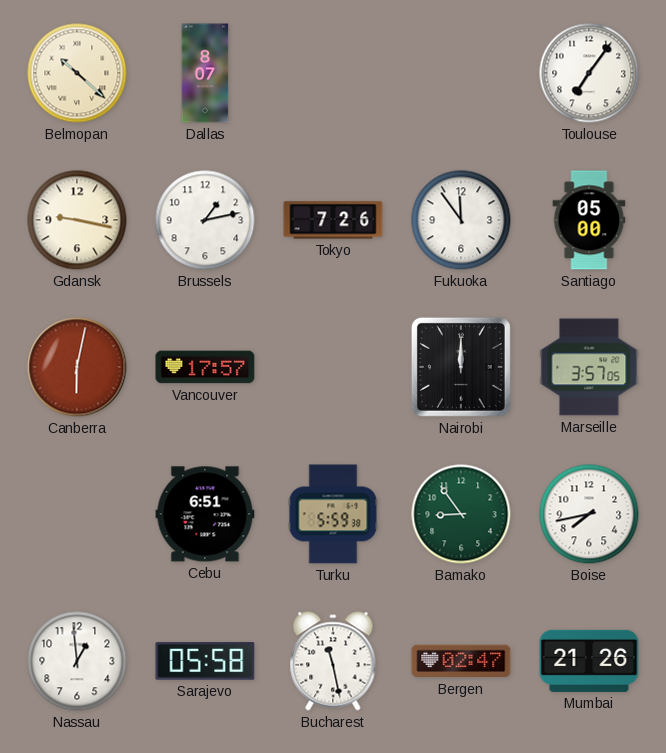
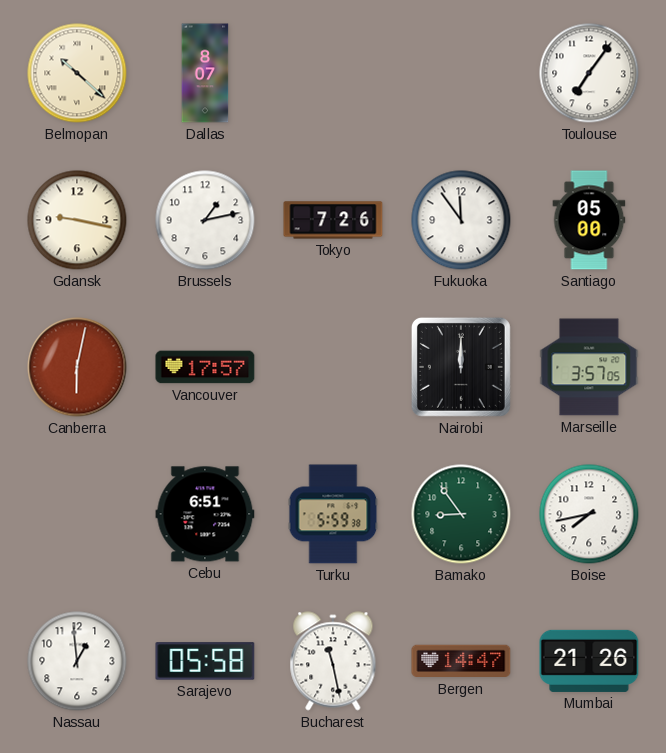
Bergen: 02:47 -> 14:47
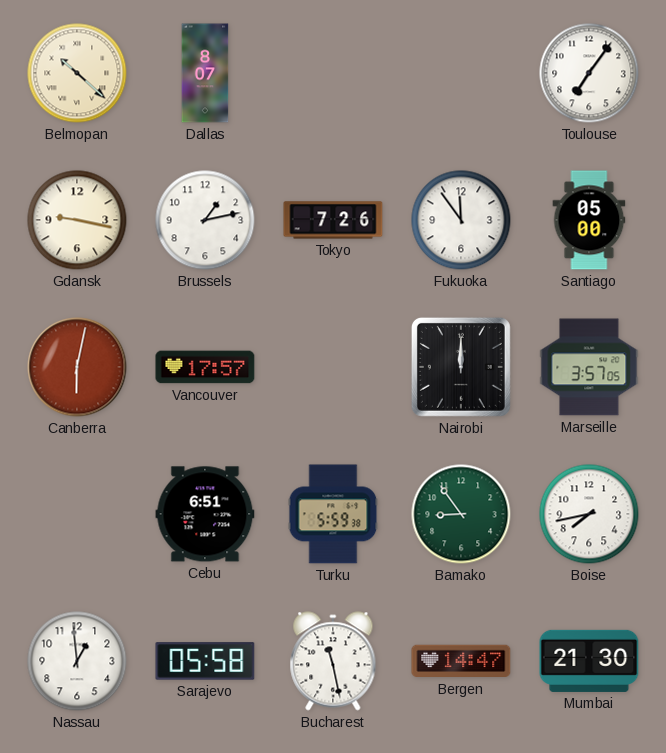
Mumbai: 21:26 -> 21:30
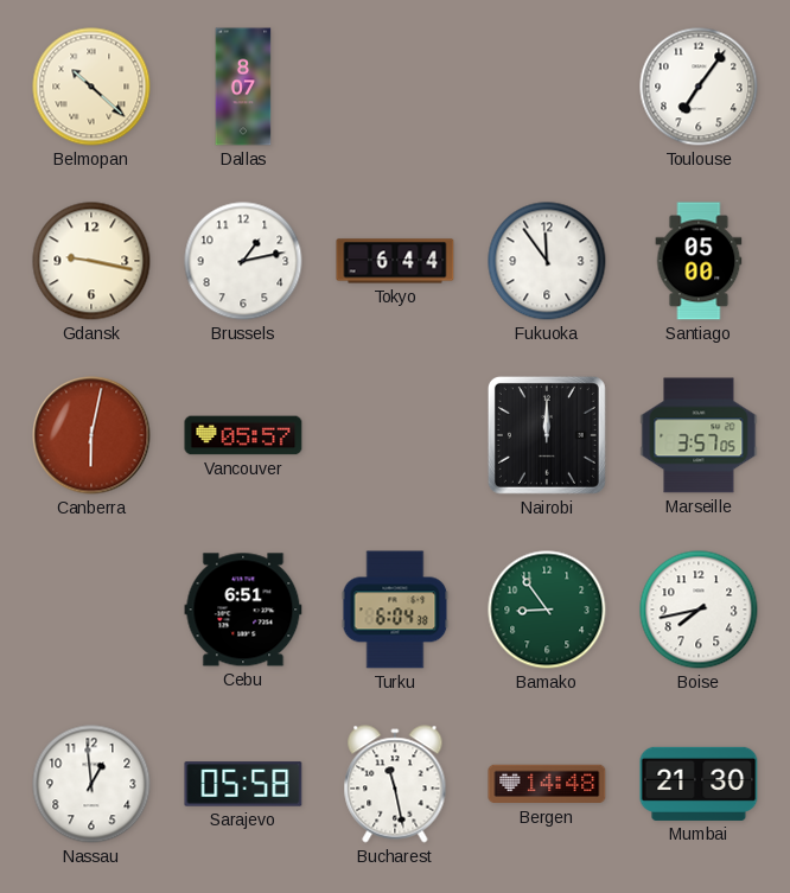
Tokyo: 7:26 -> 6:44
Vancouver: 17:57 -> 05:57
Turku: 5:59 -> 6:04
Bergen: 14:47 -> 14:48
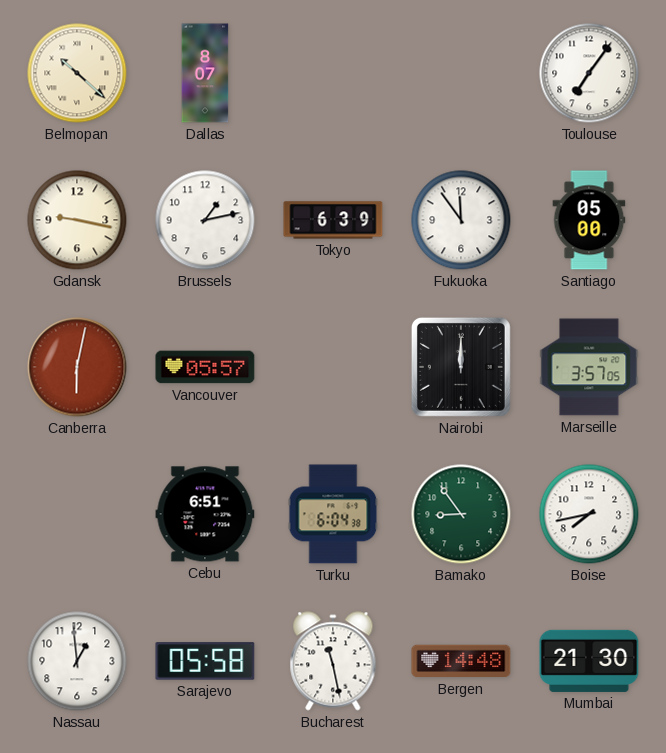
Tokyo: 6:44 -> 6:39
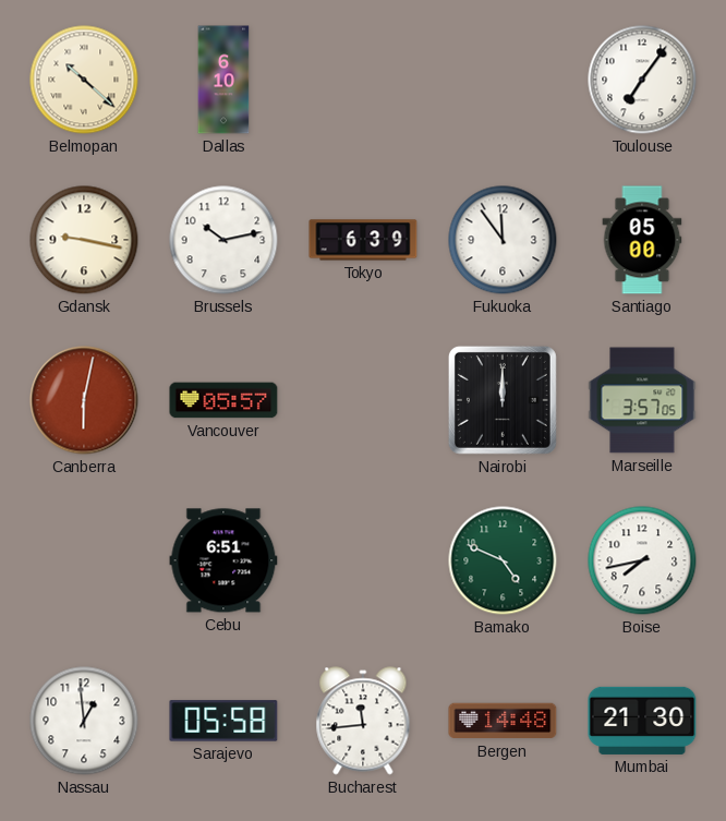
Dallas: 8:07 -> 6:10
Brussels: 1:13 -> 10:13
Turku: 6:04 -> none
Bamako: 8:54 -> 4:49
Bucharest: 11:28 -> 11:44
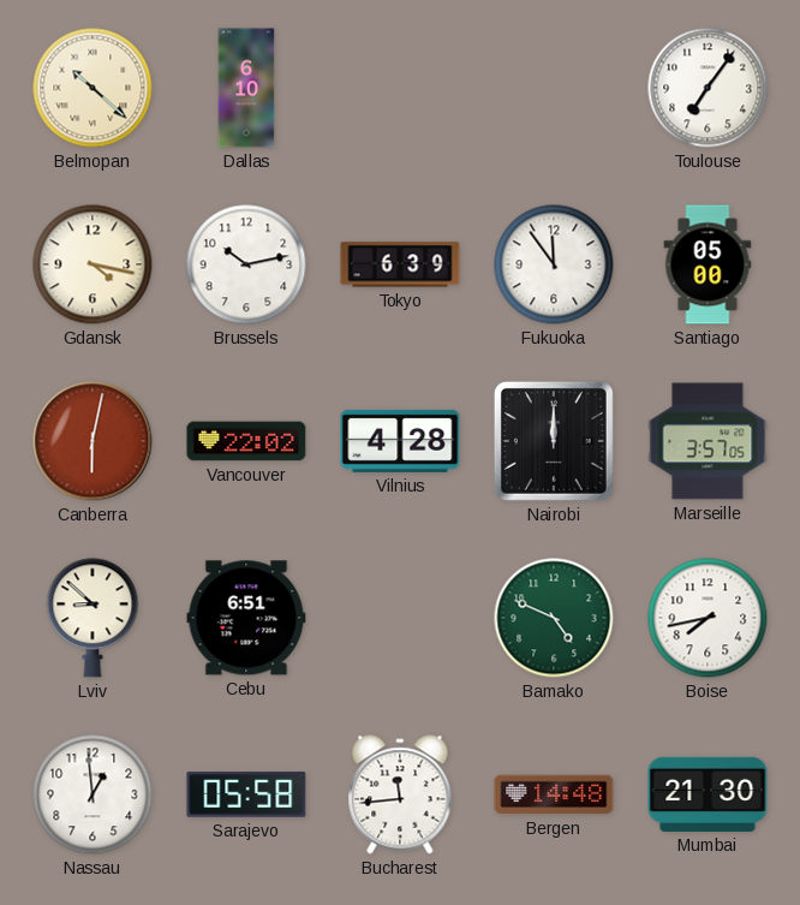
Gdansk: 9:17 -> 4:17
Vancouver: 05:57 -> 22:02
Vilnius: none -> 4:28
Lviv: none -> 8:52
